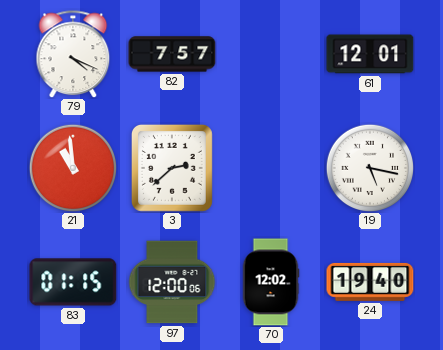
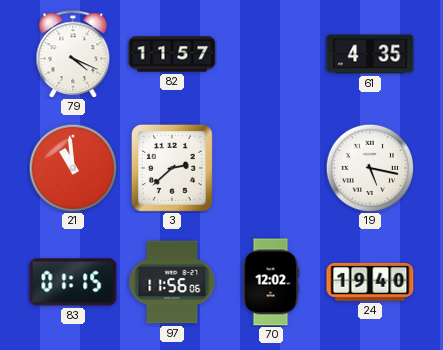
82: 7:57 -> 11:57
61: 12:01 -> 4:35
97: 12:00 -> 11:56
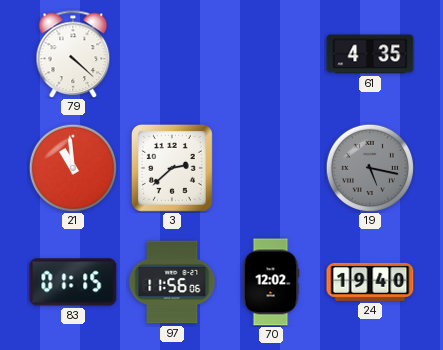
79: 4:19 -> 4:22
82: 11:57 -> none
19 dial: white -> grey
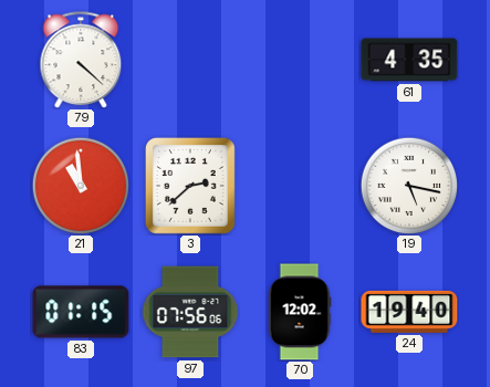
19 dial: grey -> white
97: 11:56 -> 07:56
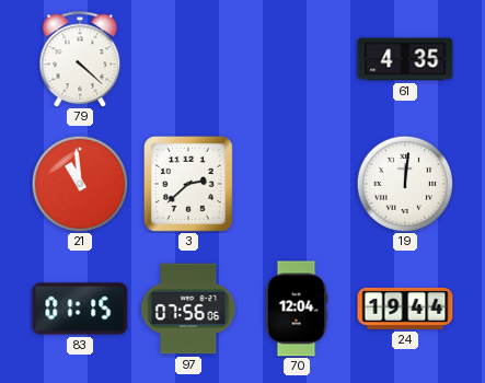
19: 5:17 -> 12:01
70: 12:02 -> 12:04
24: 19:40 -> 19:44
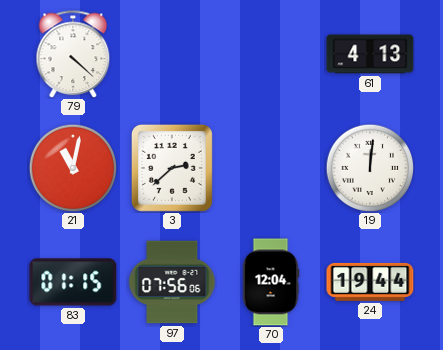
61: 4:35 -> 4:13
21: 10:59 -> 11:02
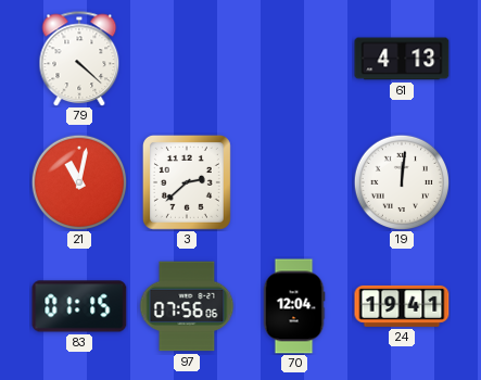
24: 19:44 -> 19:41
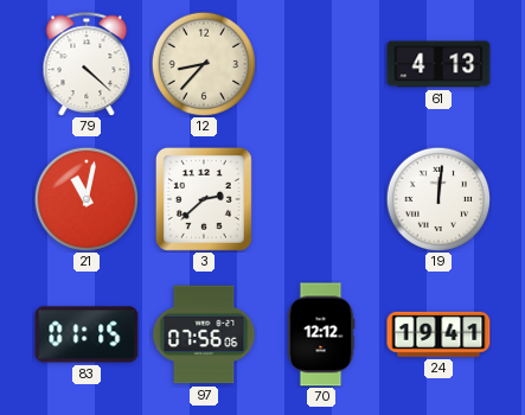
12: none -> 8:37
70: 12:04 -> 12:12
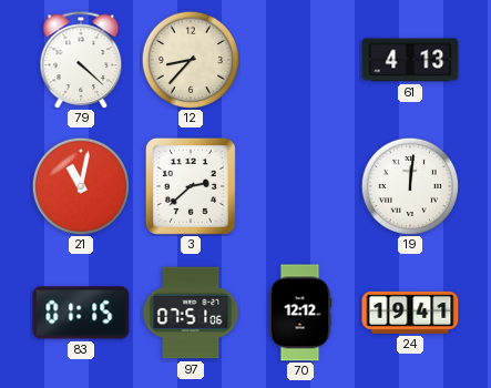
97: 07:56 -> 07:51
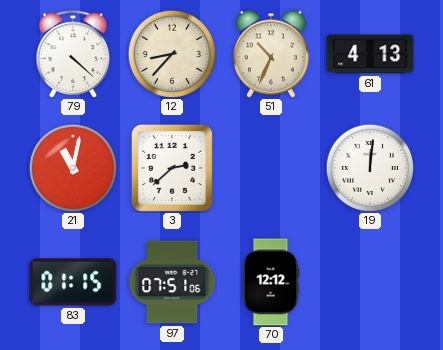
51: none -> 10:34
24: 19:41 -> none
